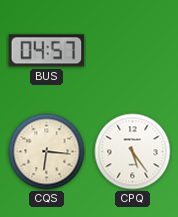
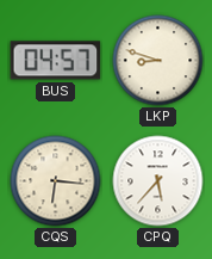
LKP: none -> 8:48
CPQ: 5:24 -> 5:37
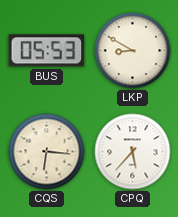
BUS: 04:57 -> 05:53
LKP: 8:48 -> 8:50
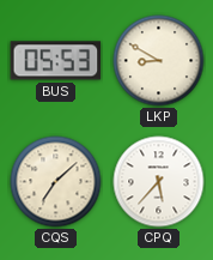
CQS: 6:16 -> 7:08
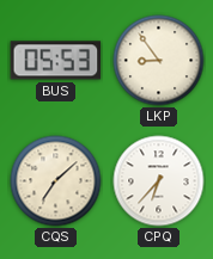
LKP: 8:50 -> 8:54
CPQ: 5:37 -> 6:37
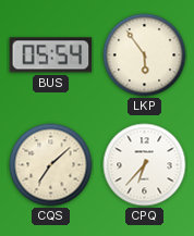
BUS: 05:53 -> 05:54
LKP: 8:54 -> 5:54
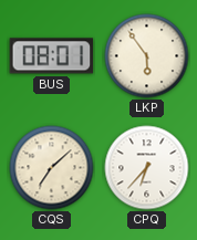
BUS: 05:54 -> 08:01
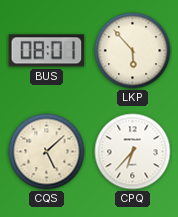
LKP: 5:54 -> 5:53
CQS: 7:08 -> 5:08
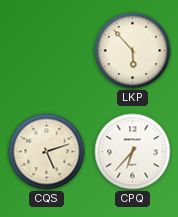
BUS: 08:01 -> none
CQS: 5:08 -> 5:12
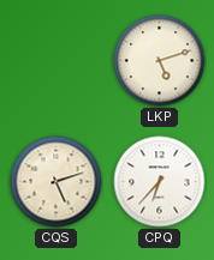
LKP: 5:53 -> 5:12
